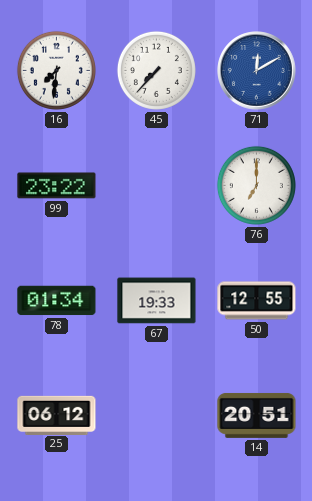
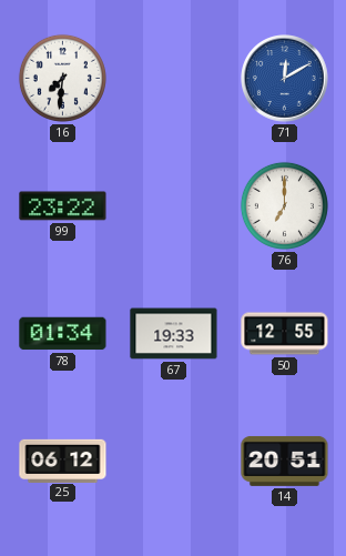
45: 7:37 -> none
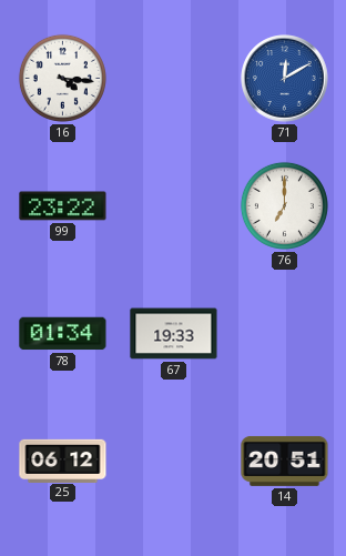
16: 7:31 -> 4:16
50: 12:55 -> none
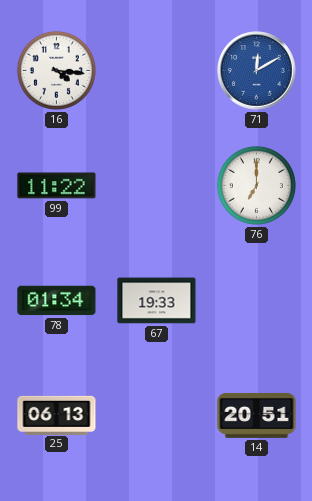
99: 23:22 -> 11:22
25: 06:12 -> 06:13
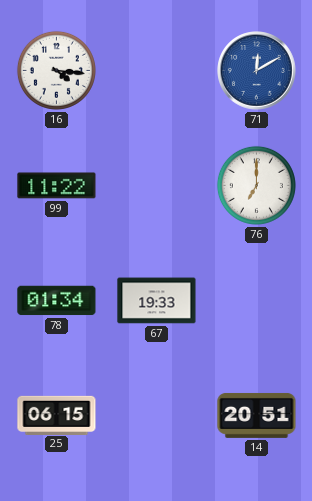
25: 06:13 -> 06:15
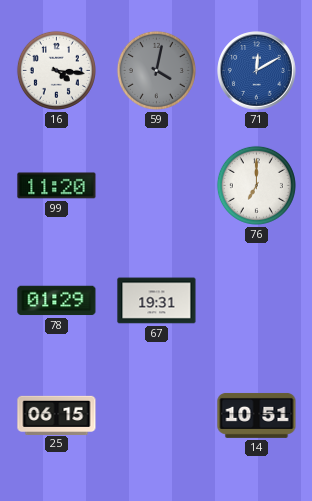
59: none -> 4:02
99: 11:22 -> 11:20
78: 01:34 -> 01:29
67: 19:33 -> 19:31
14: 20:51 -> 10:51
